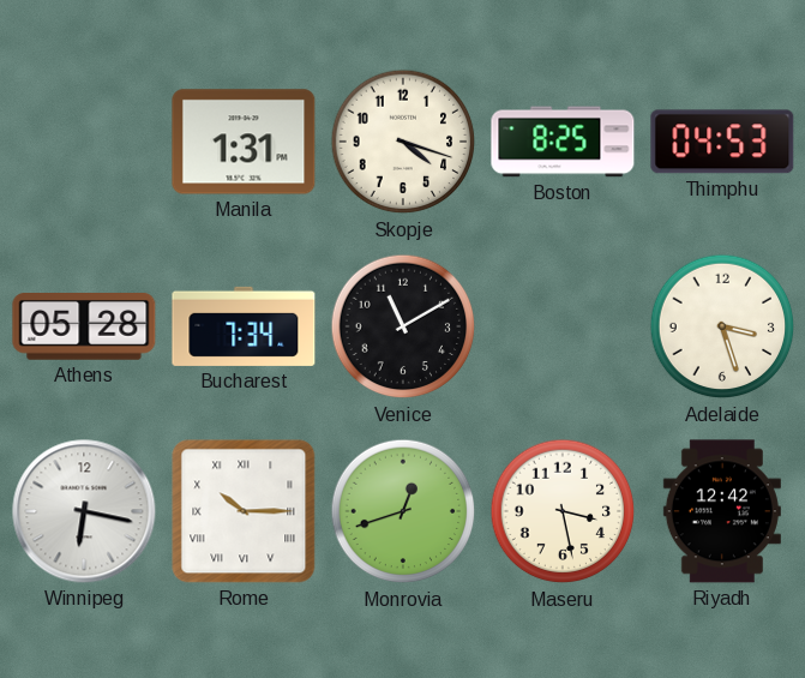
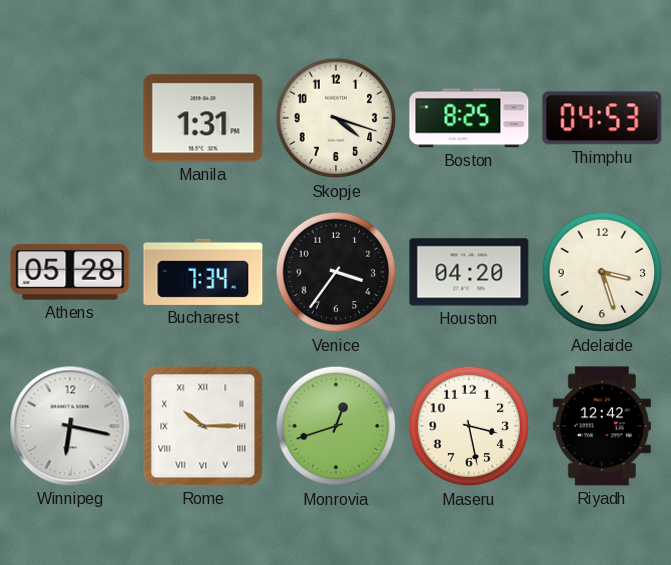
Venice: 11:10 -> 3:36
Houston: none -> 04:20
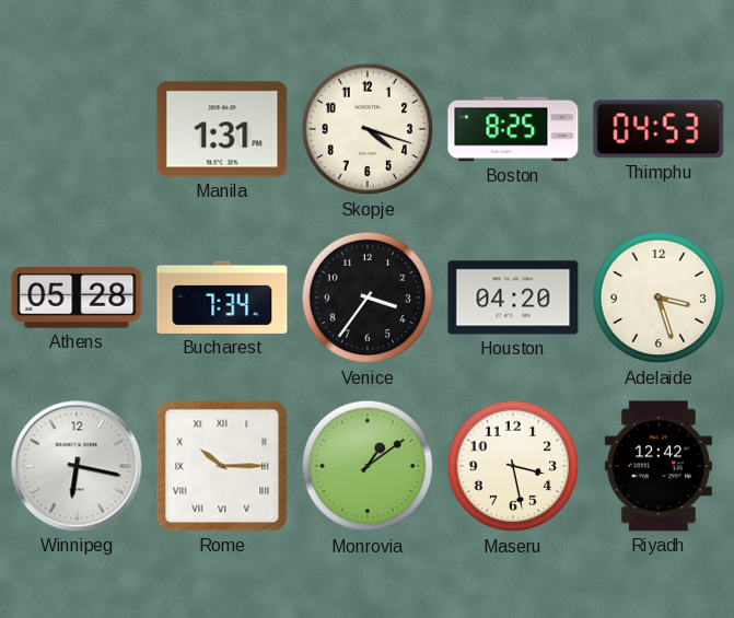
Monrovia: 12:42 -> 1:09
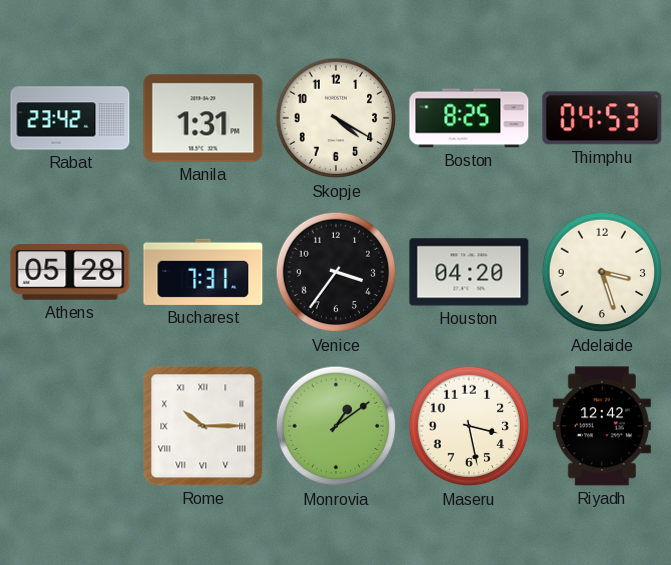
Rabat: none -> 23:42
Skopje: 4:18 -> 4:20
Bucharest: 7:34 -> 7:31
Winnipeg: 6:17 -> none
